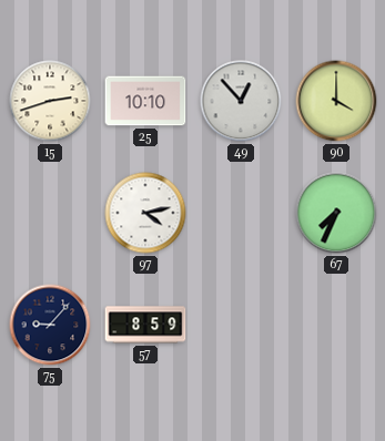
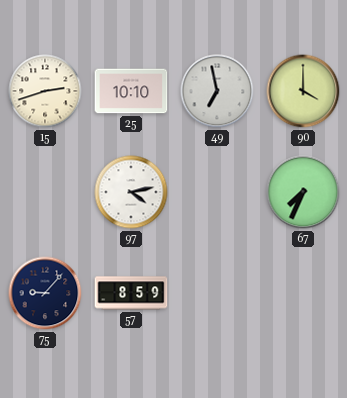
49: 12:53 -> 6:58
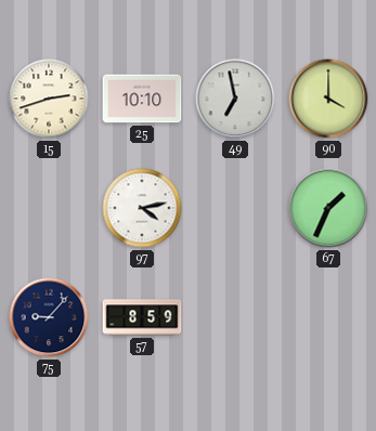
67: 7:34 -> 1:34
